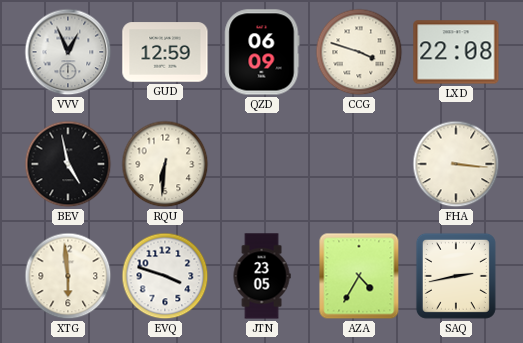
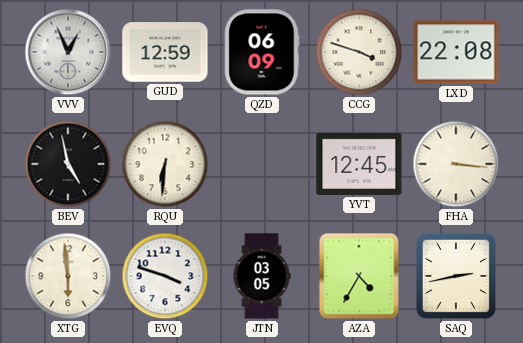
YVT: none -> 12:45
JTN: 23:05 -> 03:05
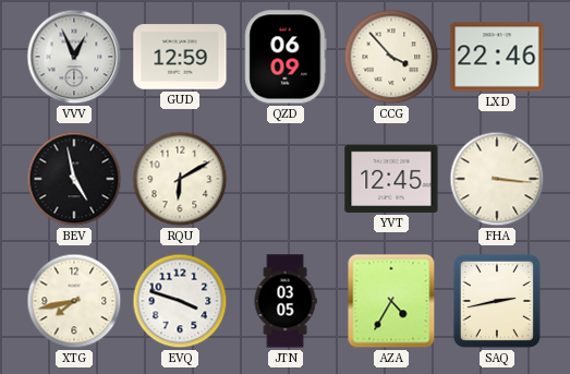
CCG: 3:48 -> 3:53
LXD: 22:08 -> 22:46
RQU: 6:31 -> 6:10
XTG: 5:59 -> 7:43
